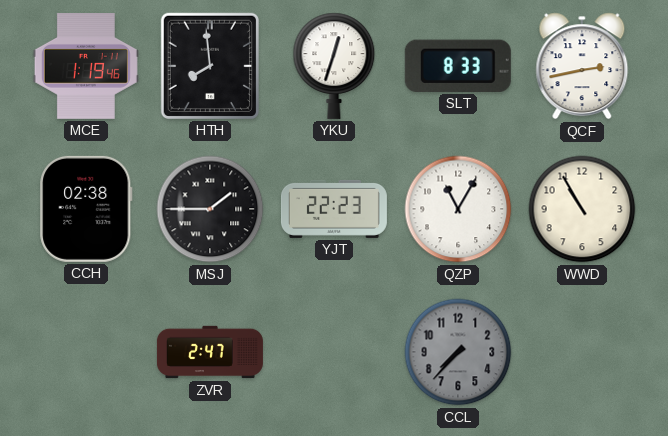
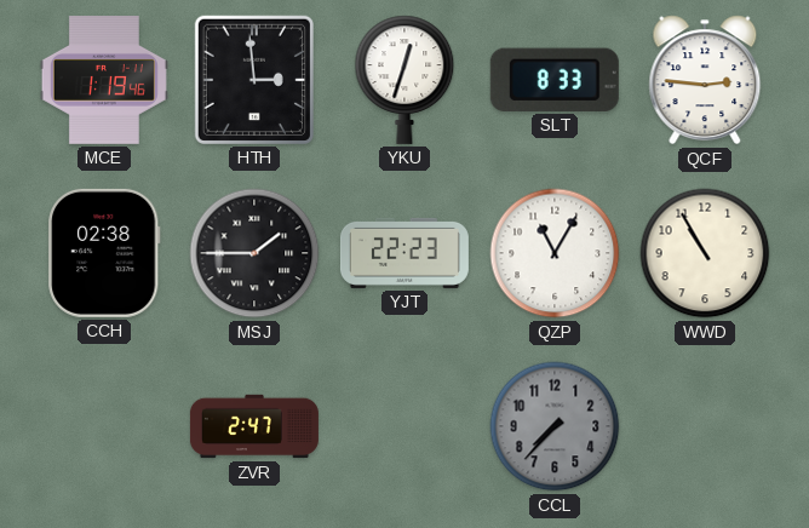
HTH: 7:59 -> 2:59
QCF: 2:43 -> 2:46
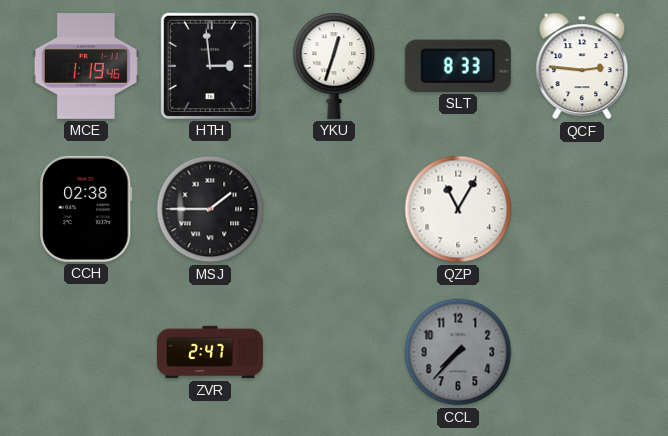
YJT: 22:23 -> none
WWD: 10:55 -> none
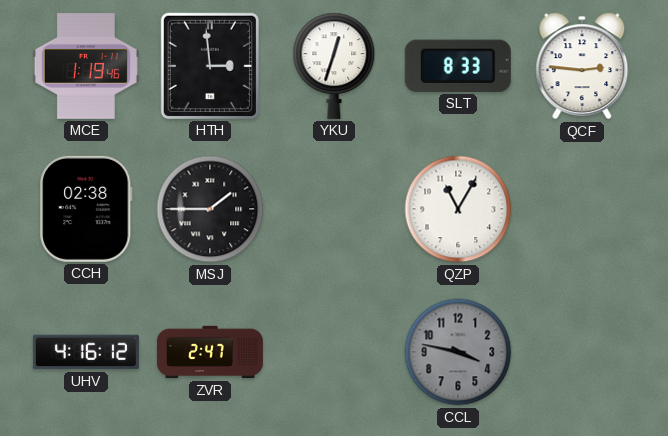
UHV: none -> 4:16
CCL: 7:37 -> 3:47
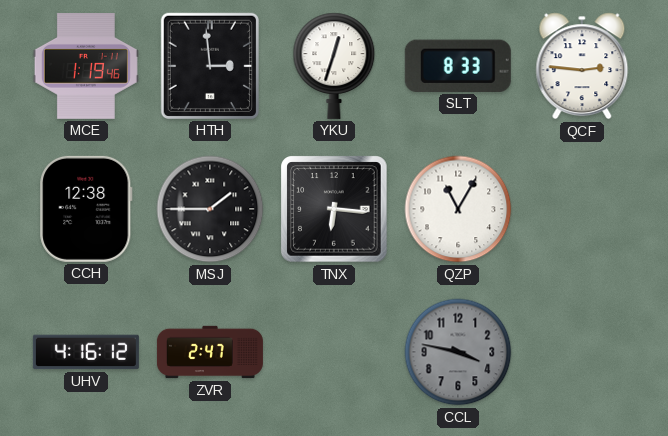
CCH: 02:38 -> 12:38
TNX: none -> 6:16
